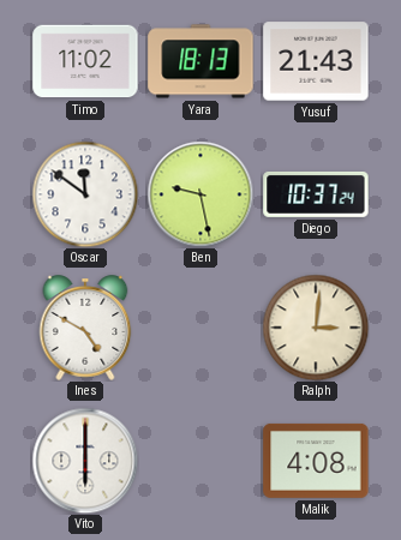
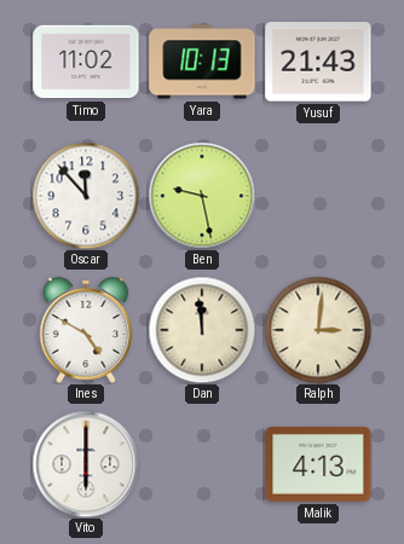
Yara: 18:13 -> 10:13
Oscar: 11:51 -> 11:53
Diego: 10:37 -> none
Dan: none -> 11:59
Malik: 4:08 -> 4:13
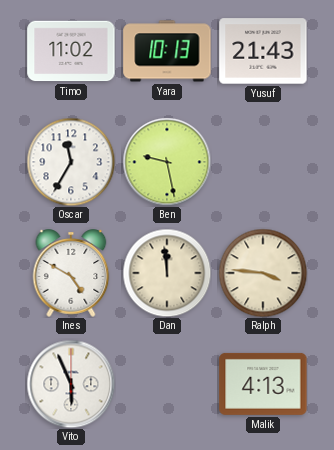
Oscar: 11:53 -> 11:35
Ralph: 3:01 -> 3:46
Vito: 6:00 -> 5:56
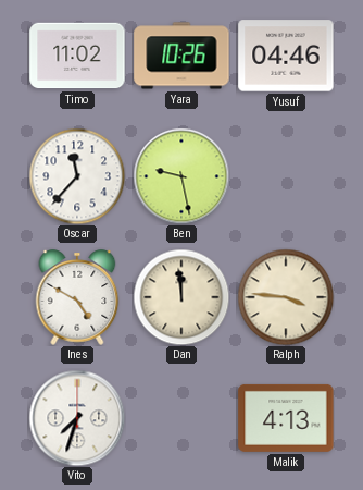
Yara: 10:13 -> 10:26
Yusuf: 21:43 -> 04:46
Oscar: 11:35 -> 11:37
Vito: 5:56 -> 7:33
